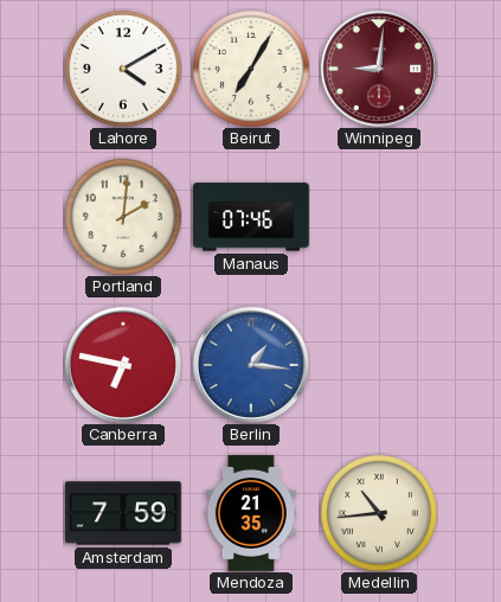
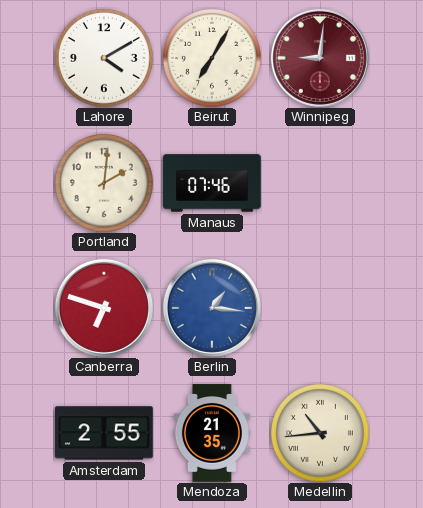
Canberra: 6:47 -> 6:48
Amsterdam: 7:59 -> 2:55
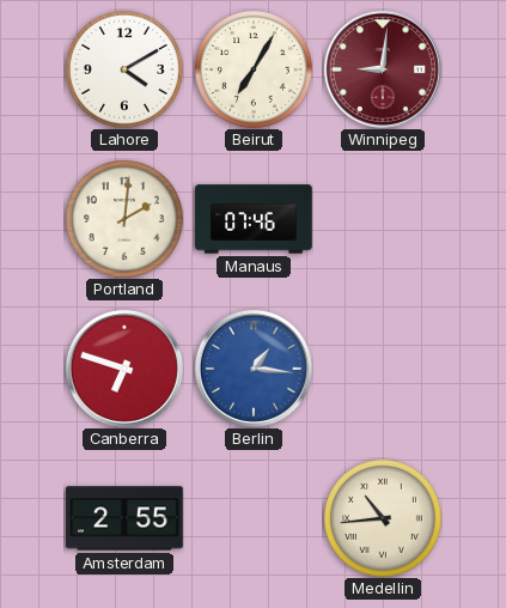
Mendoza: 21:35 -> none
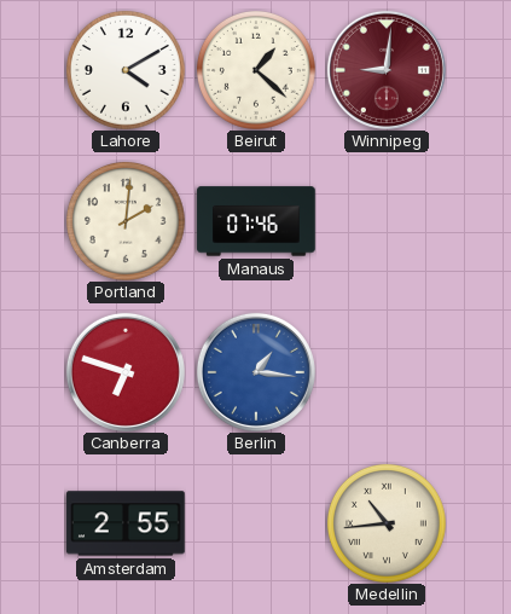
Beirut: 7:05 -> 1:22
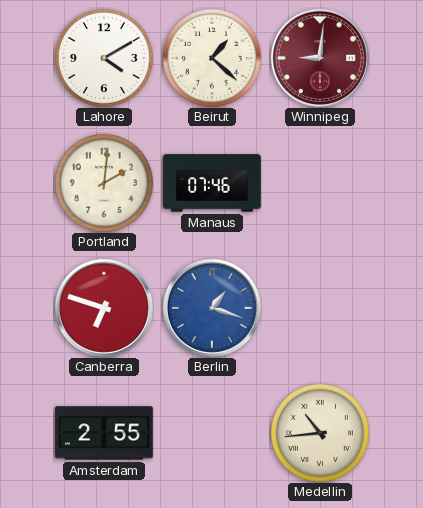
Berlin: 1:16 -> 1:18
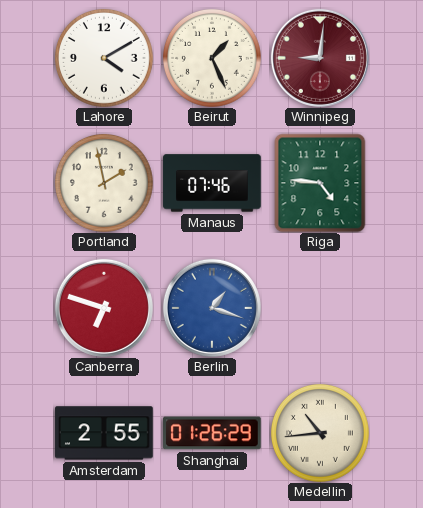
Beirut: 1:22 -> 1:26
Portland: 2:01 -> 1:58
Riga: none -> 4:46
Shanghai: none -> 01:26
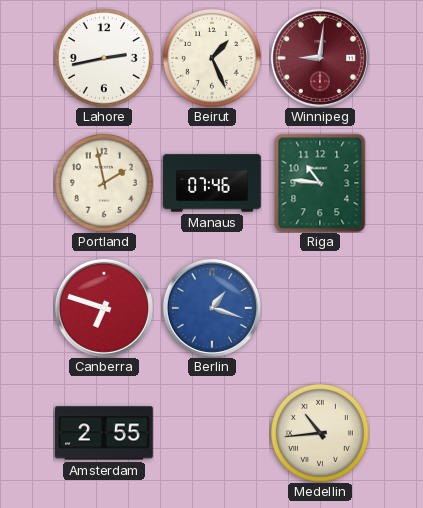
Lahore: 4:10 -> 2:43
Riga: 4:46 -> 10:46
Shanghai: 01:26 -> none
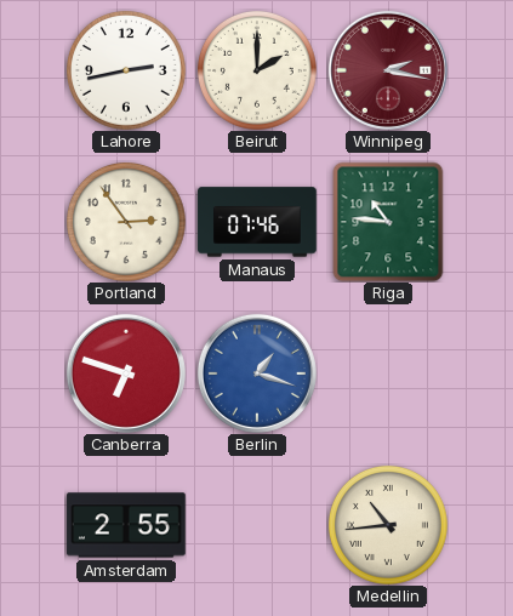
Beirut: 1:26 -> 2:00
Winnipeg: 9:01 -> 2:17
Portland: 1:58 -> 2:54
